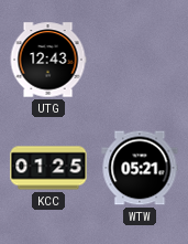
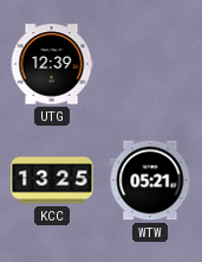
UTG: 12:43 -> 12:39
KCC: 01:25 -> 13:25
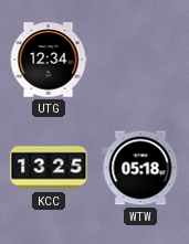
UTG: 12:39 -> 12:34
WTW: 05:21 -> 05:18
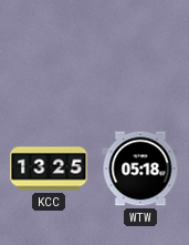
UTG: 12:34 -> none
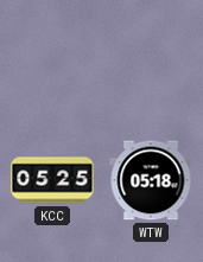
KCC: 13:25 -> 05:25
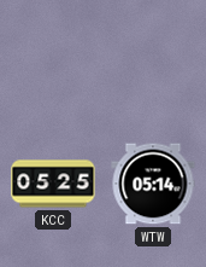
WTW: 05:18 -> 05:14
